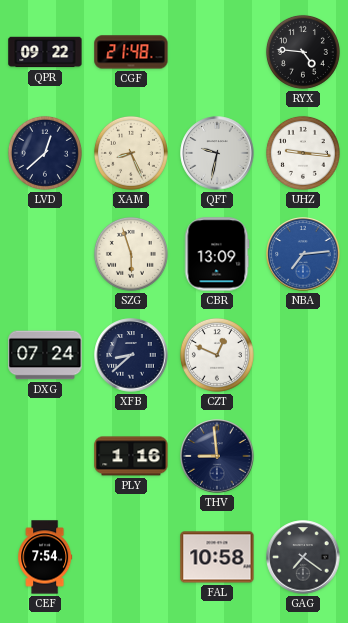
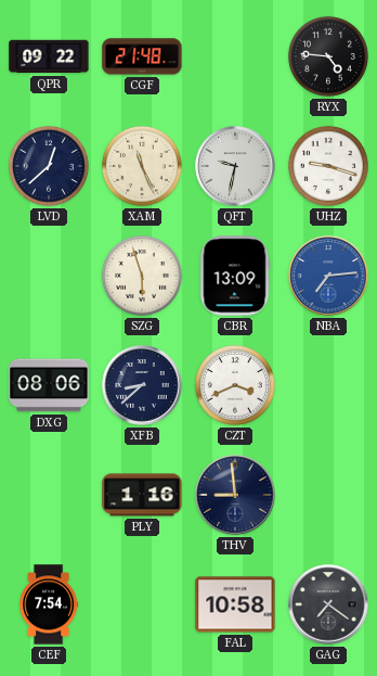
XAM: 8:26 -> 11:26
UHZ: 9:16 -> 9:18
DXG: 07:24 -> 08:06
CZT: 12:49 -> 3:41
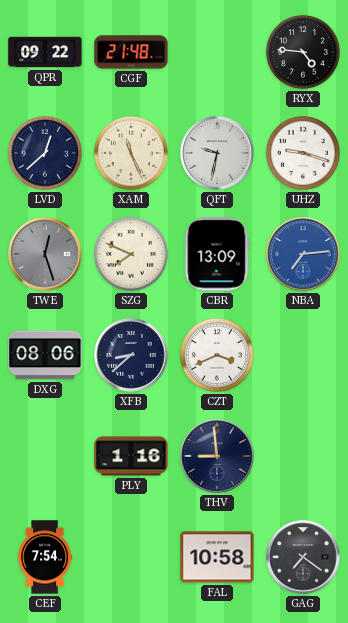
TWE: none -> 12:27
SZG: 5:57 -> 7:49
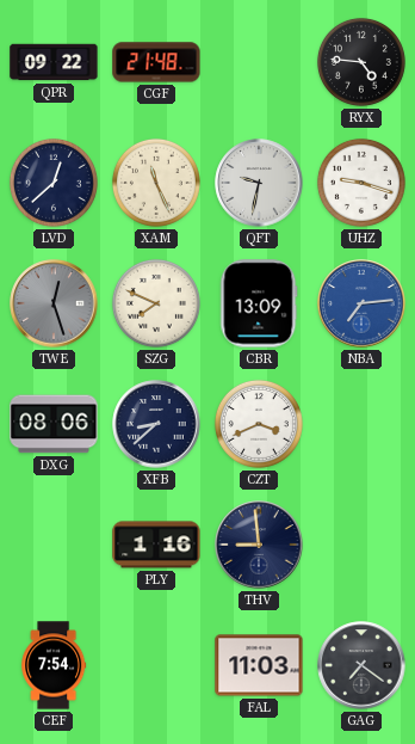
FAL: 10:58 -> 11:03
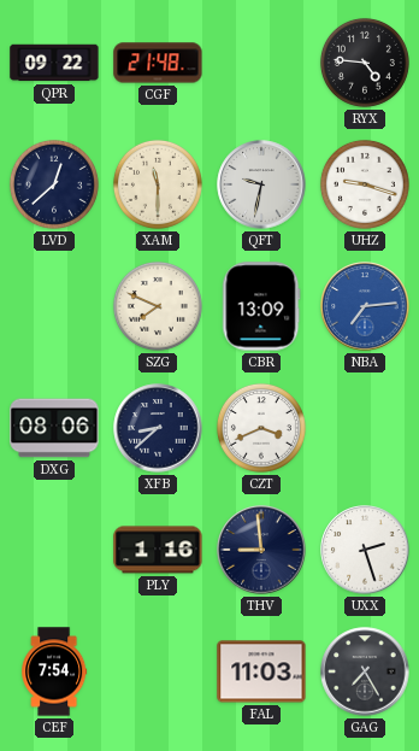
XAM: 11:26 -> 11:30
TWE: 12:27 -> none
UXX: none -> 2:27
GAG: 7:21 -> 7:25
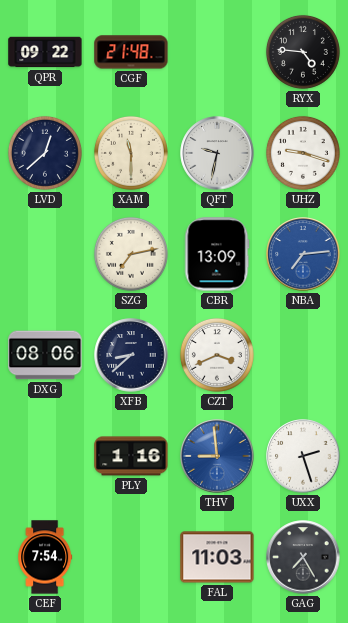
SZG: 7:49 -> 7:13
THV dial: navy -> blue
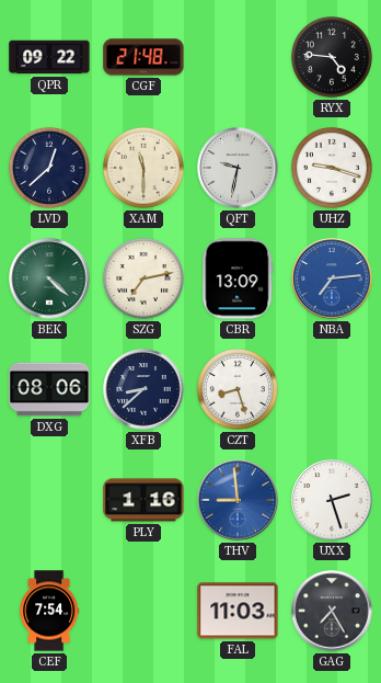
BEK: none -> 4:22
CZT: 3:41 -> 8:27
